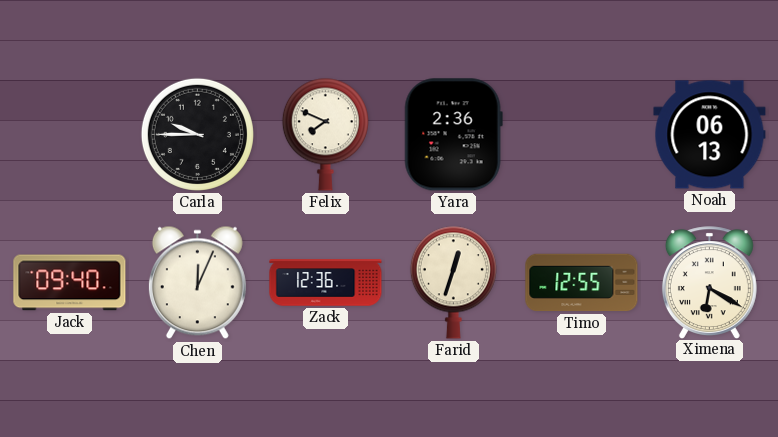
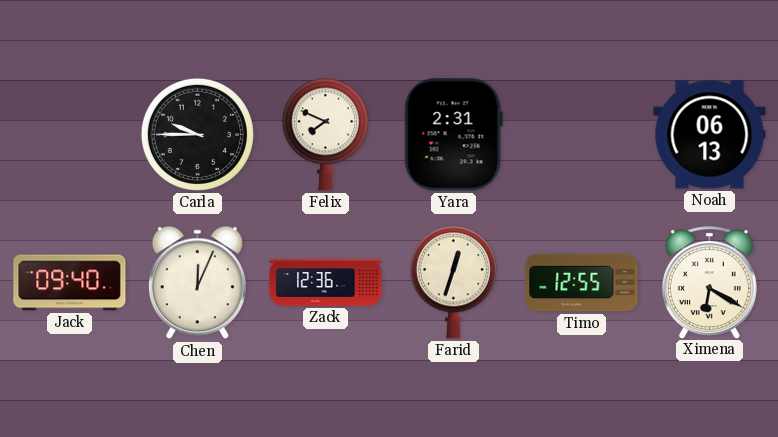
Yara: 2:36 -> 2:31
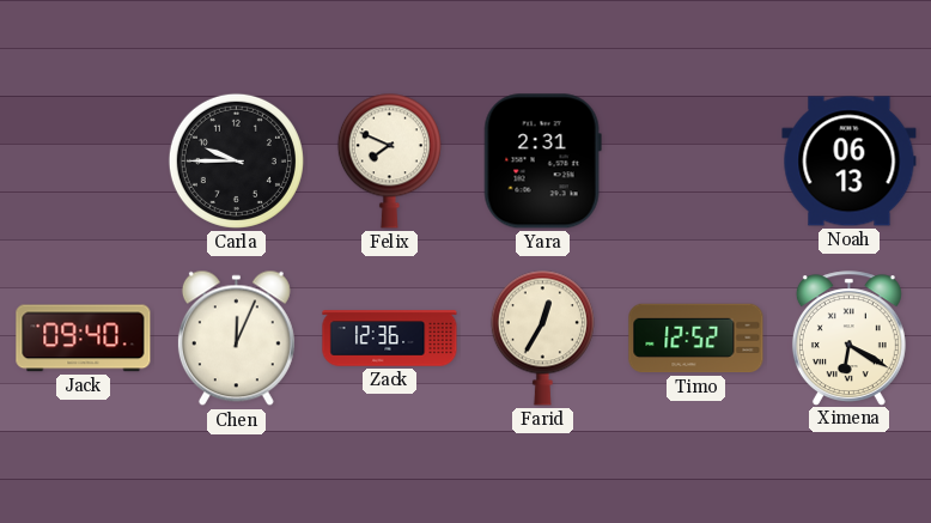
Farid: 12:33 -> 12:35
Timo: 12:55 -> 12:52
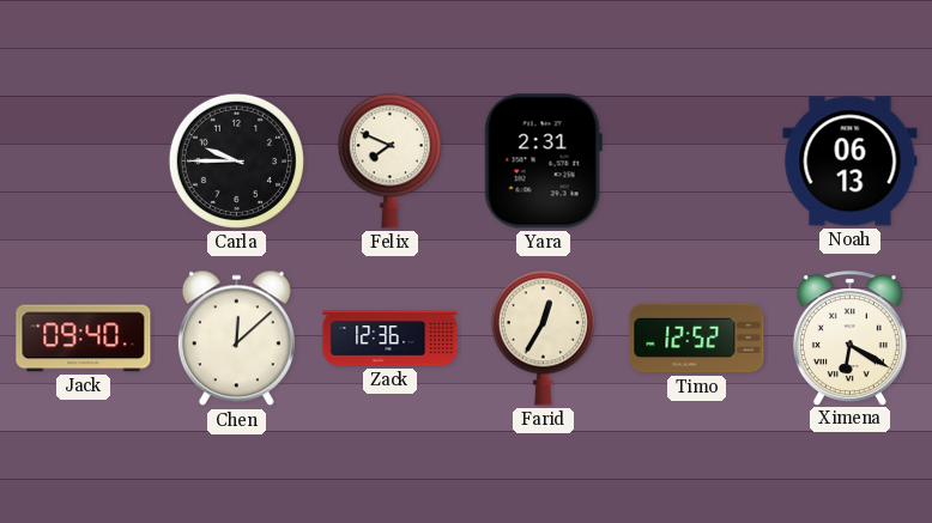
Chen: 12:04 -> 12:08
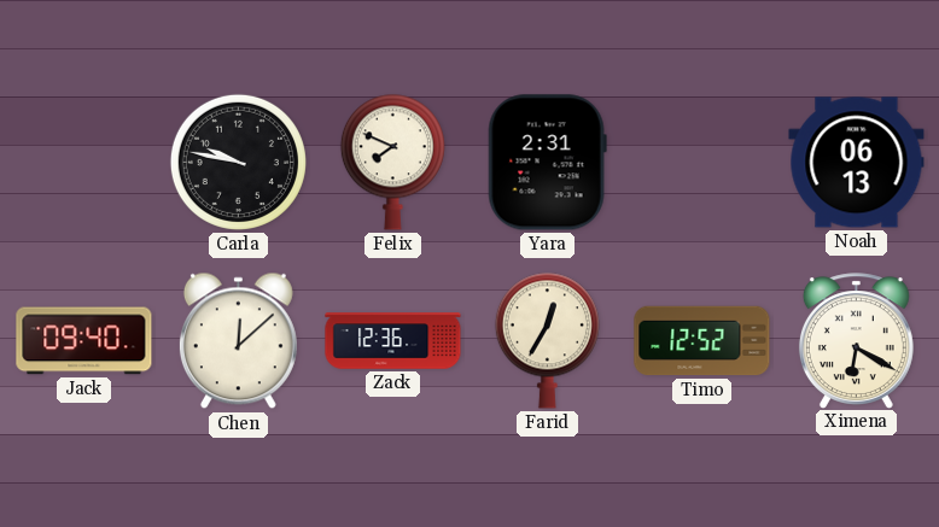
Carla: 9:45 -> 9:47
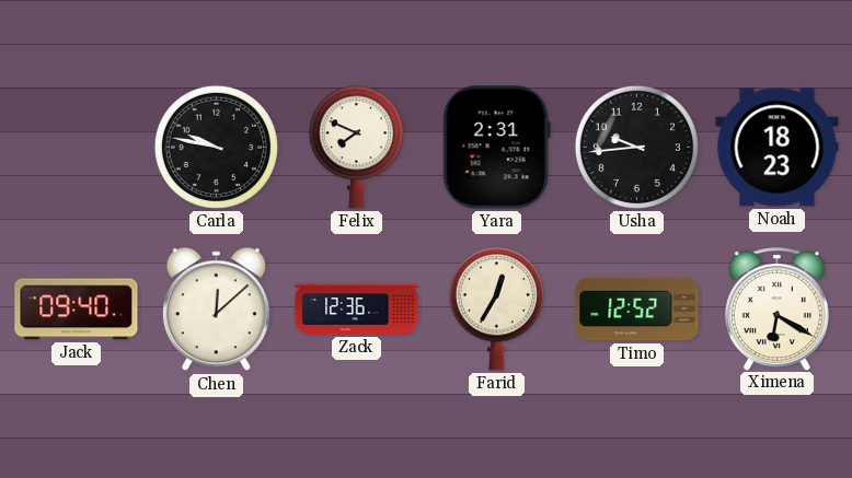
Usha: none -> 9:44
Noah: 06:13 -> 18:23
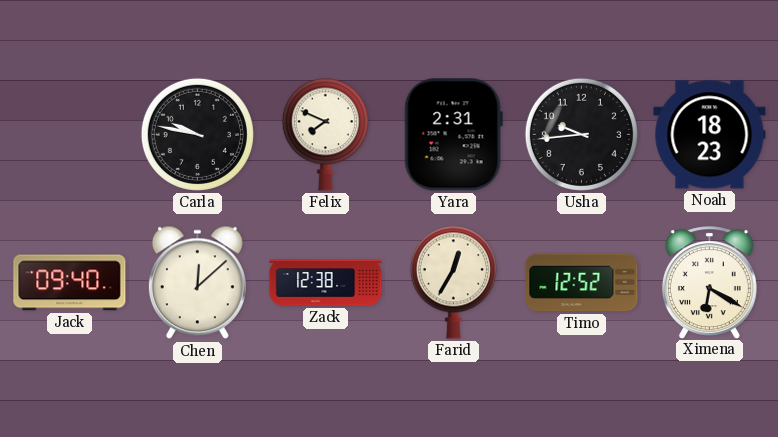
Zack: 12:36 -> 12:38
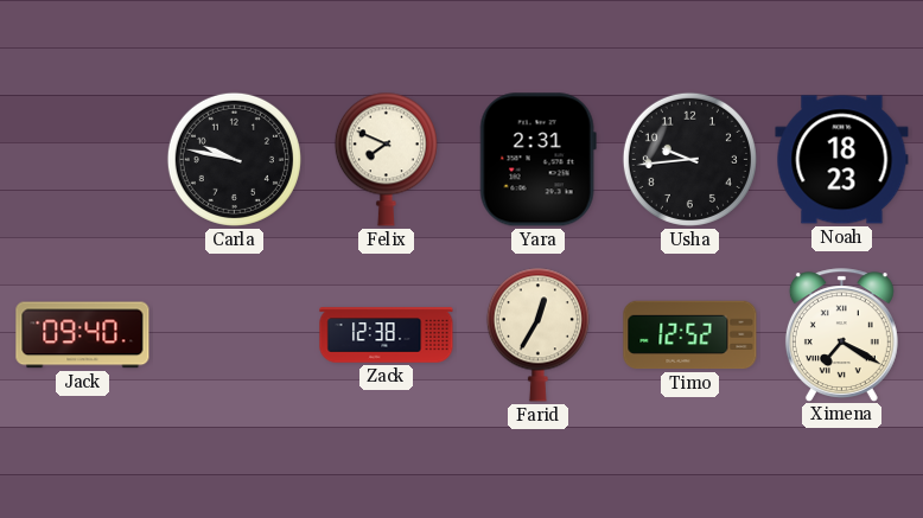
Chen: 12:08 -> none
Ximena: 6:20 -> 7:20
